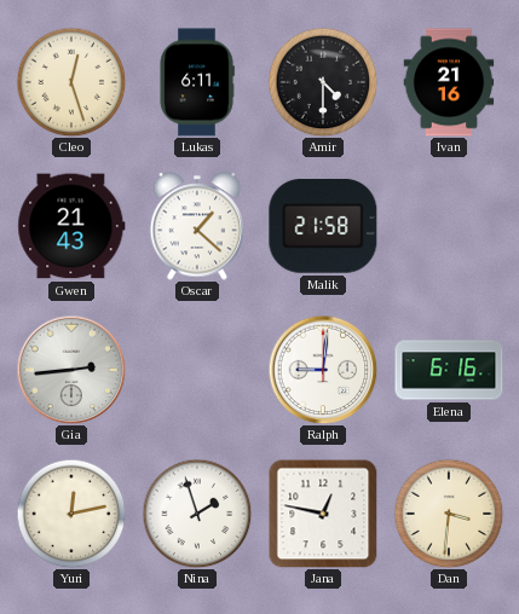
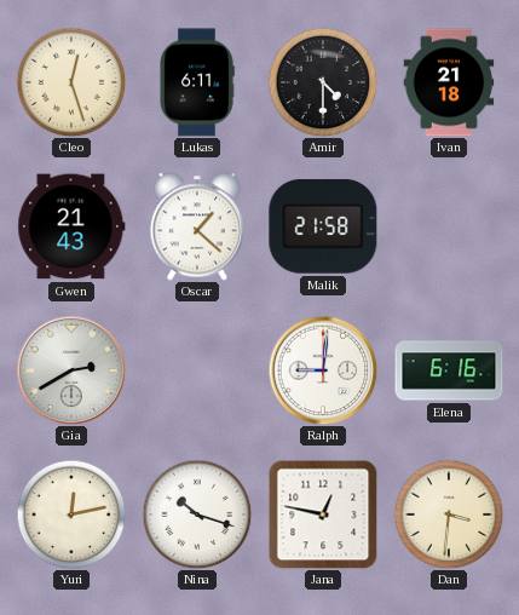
Ivan: 21:16 -> 21:18
Gia: 2:44 -> 2:40
Nina: 1:57 -> 10:18
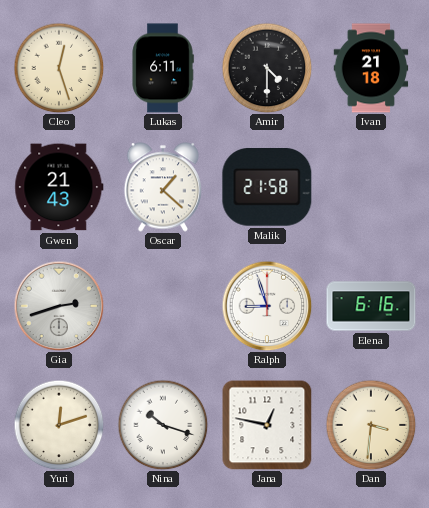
Gia: 2:40 -> 2:42
Ralph: 9:01 -> 8:57
Yuri: 12:13 -> 12:12
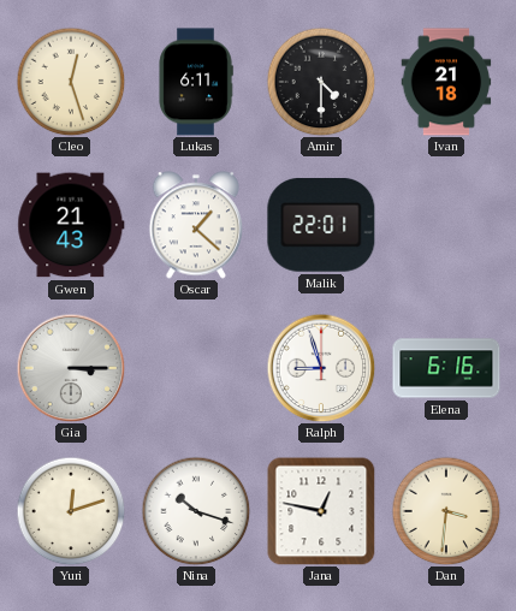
Malik: 21:58 -> 22:01
Gia: 2:42 -> 3:15
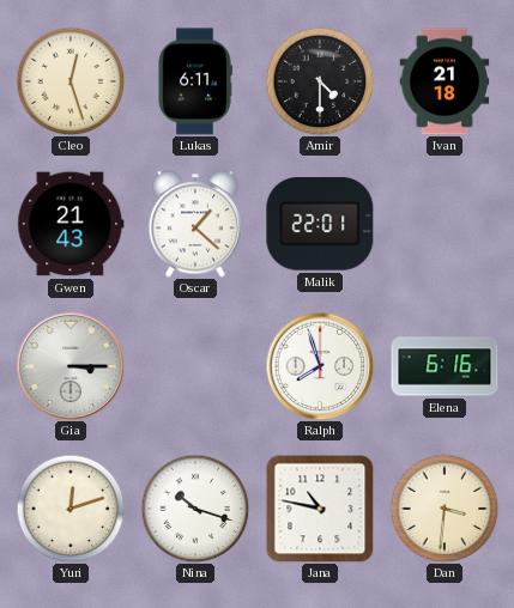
Ralph: 8:57 -> 7:57
Jana: 12:47 -> 10:47
